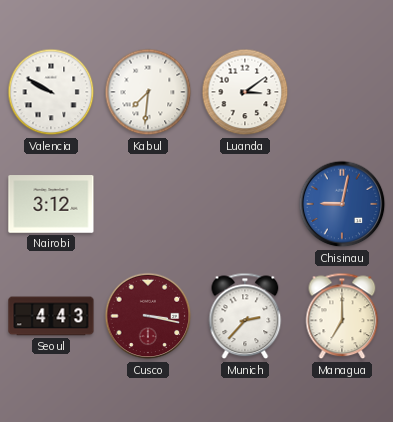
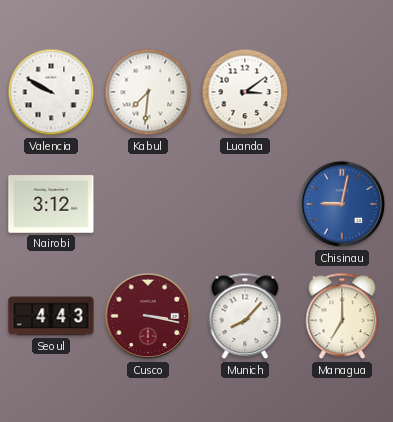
Munich: 2:37 -> 8:07
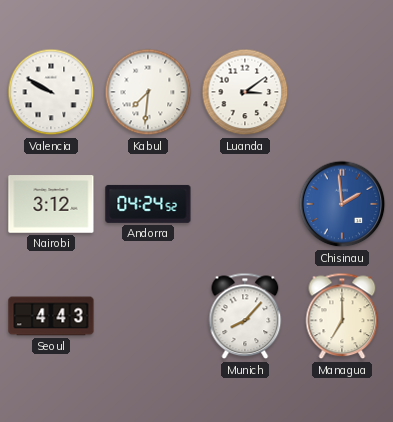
Andorra: none -> 04:24
Chisinau: 9:02 -> 1:59
Cusco: 3:17 -> none
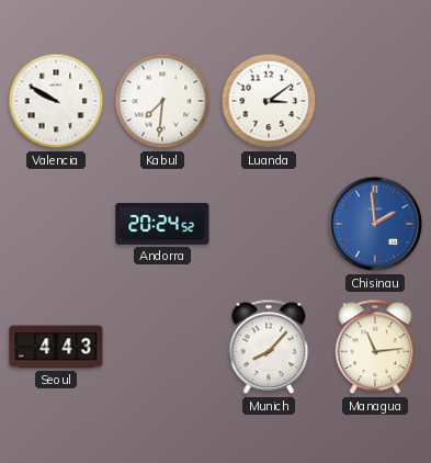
Nairobi: 3:12 -> none
Andorra: 04:24 -> 20:24
Managua: 7:00 -> 11:14
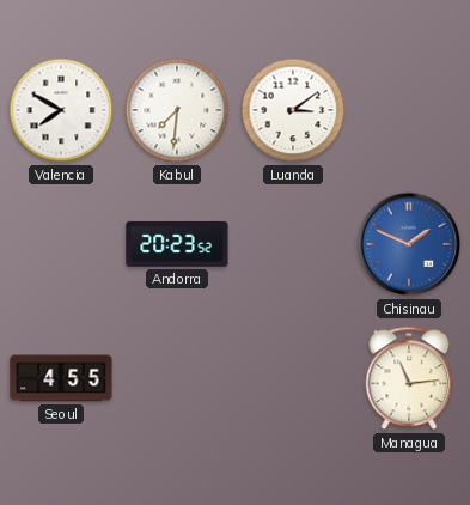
Valencia: 9:50 -> 7:50
Andorra: 20:24 -> 20:23
Chisinau: 1:59 -> 1:49
Seoul: 4:43 -> 4:55
Munich: 8:07 -> none
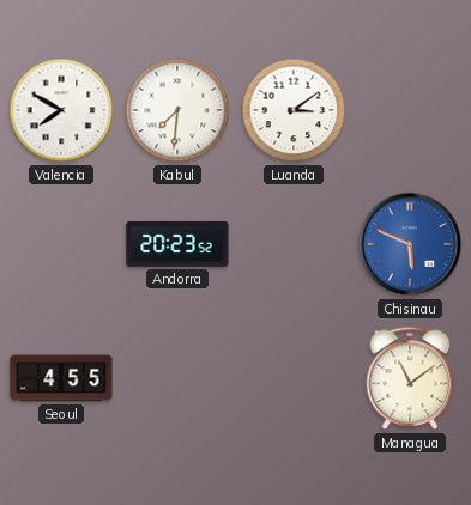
Chisinau: 1:49 -> 5:49
Managua: 11:14 -> 11:09
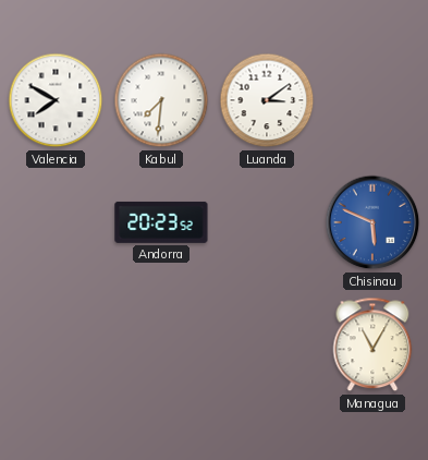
Seoul: 4:55 -> none
Managua: 11:09 -> 11:05
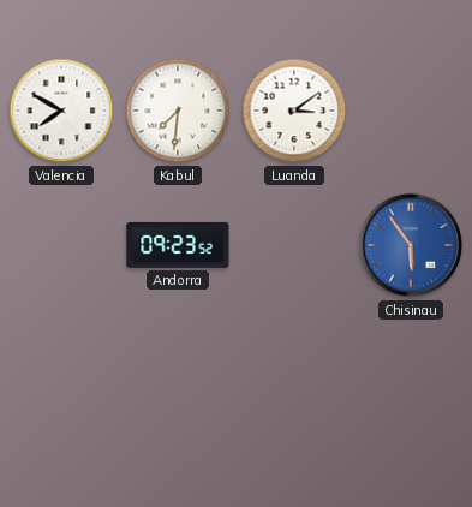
Andorra: 20:23 -> 09:23
Chisinau: 5:49 -> 5:54
Managua: 11:05 -> none
